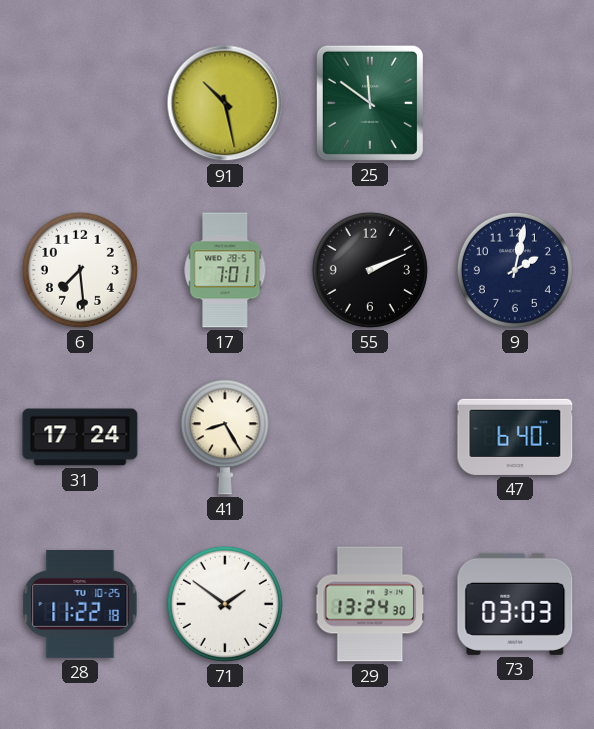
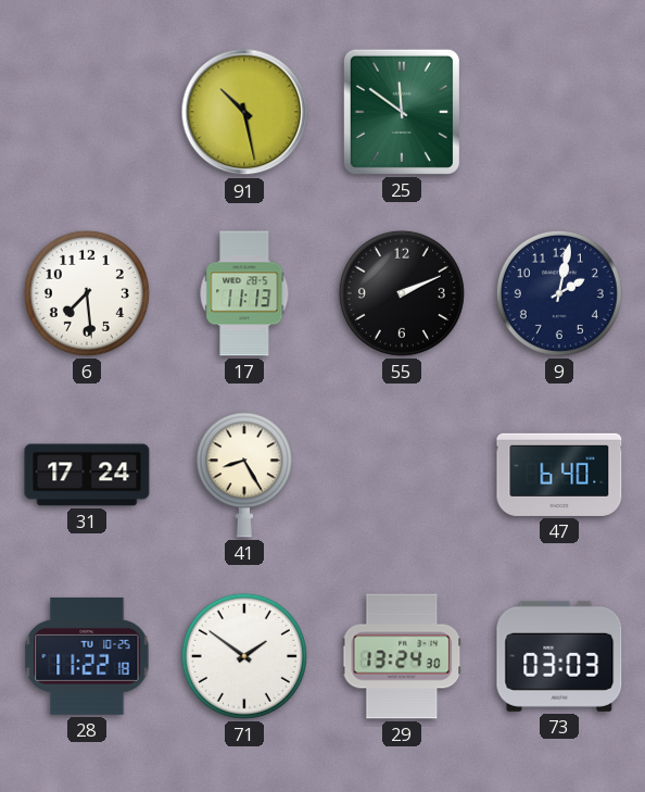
17: 7:01 -> 11:13
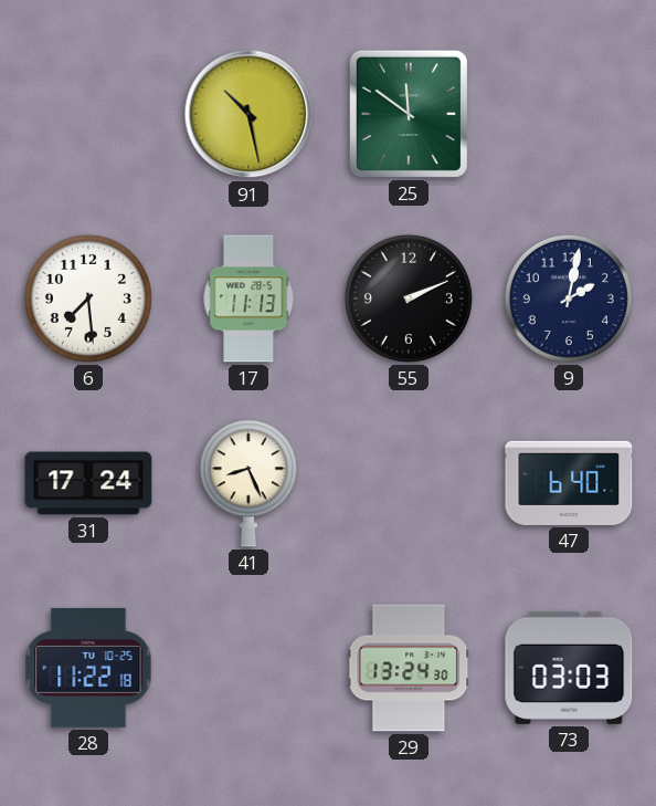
41: 8:25 -> 8:26
71: 1:51 -> none
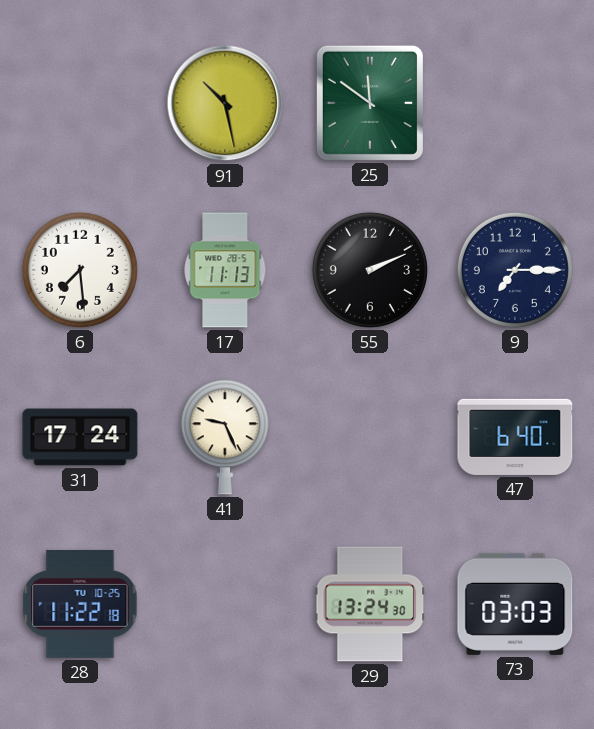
9: 2:02 -> 7:15
41: 8:26 -> 9:26
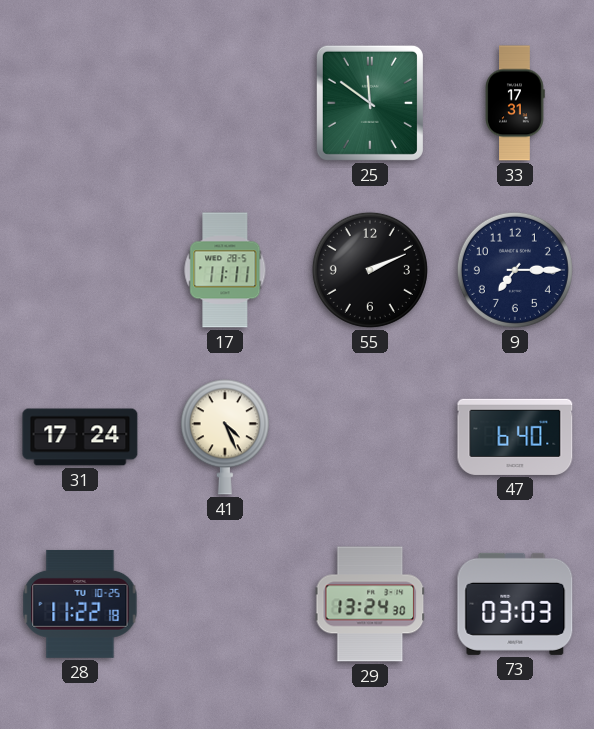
91: 10:28 -> none
33: none -> 17:31
6: 7:29 -> none
17: 11:13 -> 11:11
41: 9:26 -> 4:26
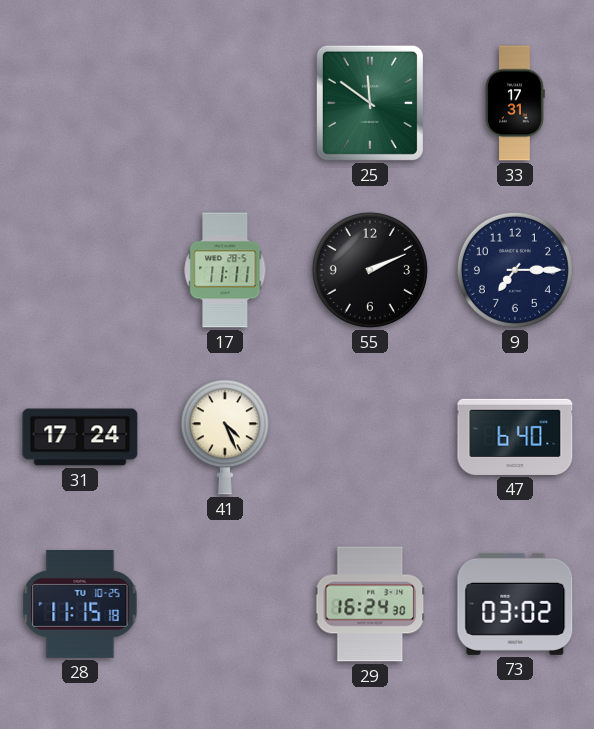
28: 11:22 -> 11:15
29: 13:24 -> 16:24
73: 03:03 -> 03:02
